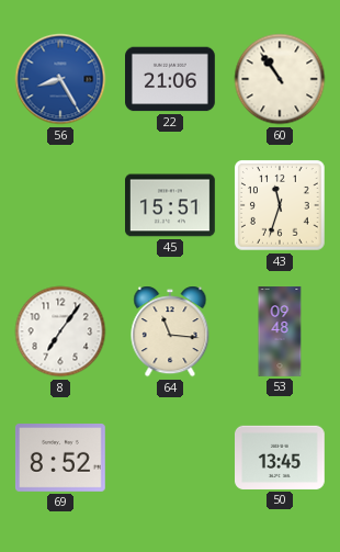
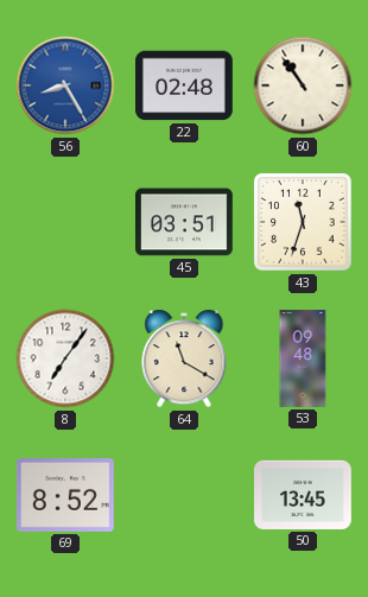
22: 21:06 -> 02:48
45: 15:51 -> 03:51
64: 11:16 -> 11:20
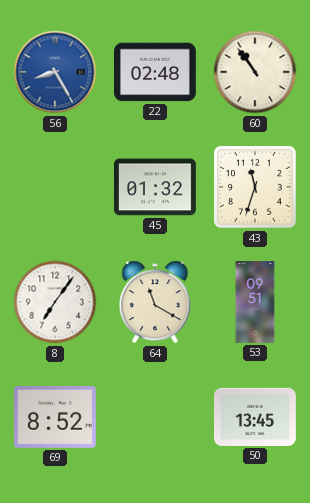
45: 03:51 -> 01:32
53: 09:48 -> 09:51
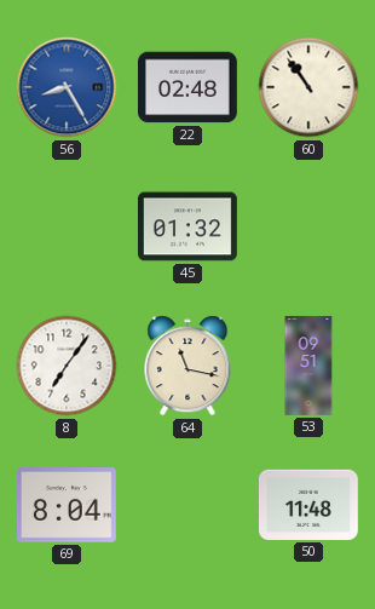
43: 11:33 -> none
64: 11:20 -> 11:17
69: 8:52 -> 8:04
50: 13:45 -> 11:48
